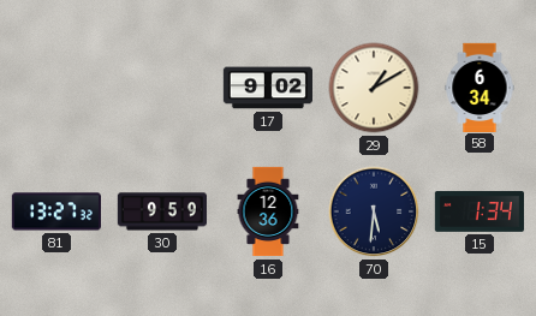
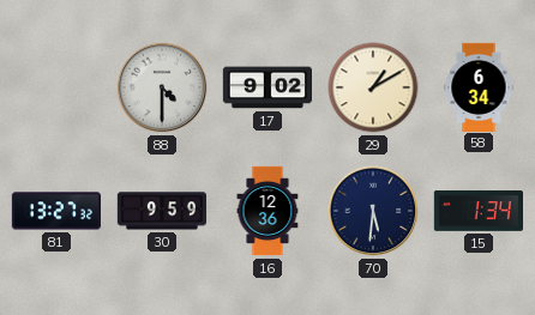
88: none -> 4:30
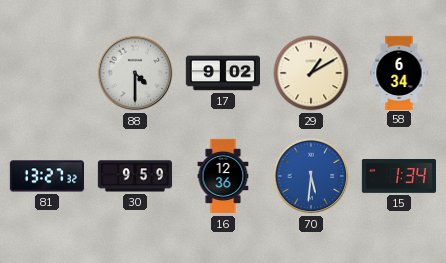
70 dial: navy -> blue
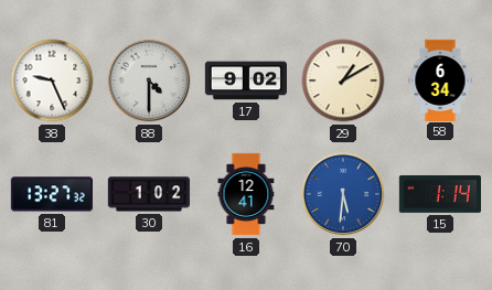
38: none -> 9:26
30: 9:59 -> 1:02
16: 12:36 -> 12:41
15: 1:34 -> 1:14
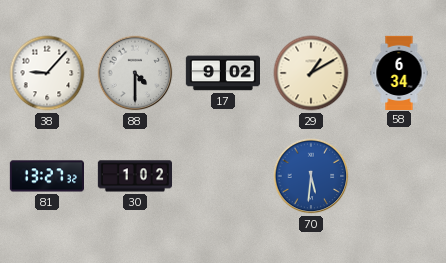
38: 9:26 -> 9:07
16: 12:41 -> none
15: 1:14 -> none
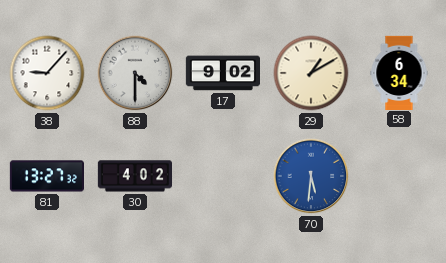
30: 1:02 -> 4:02
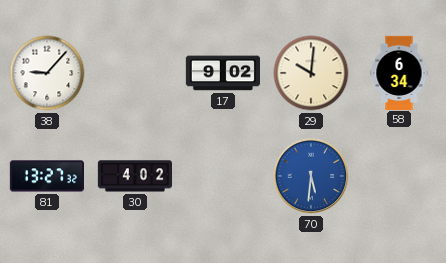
88: 4:30 -> none
29: 1:10 -> 10:01
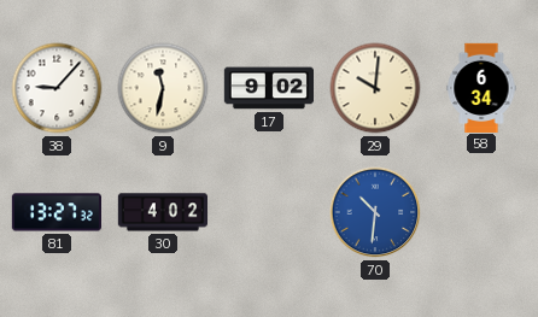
9: none -> 11:32
70: 5:31 -> 10:31
